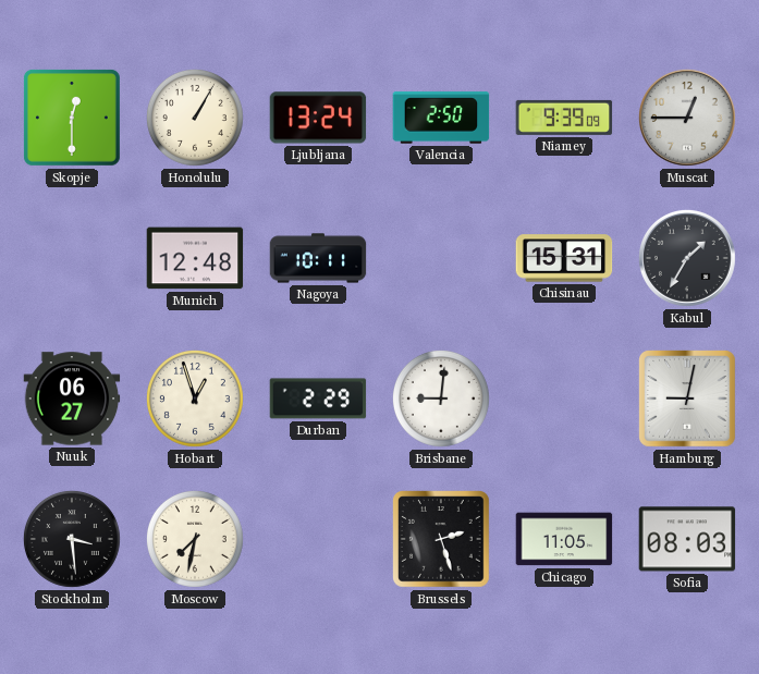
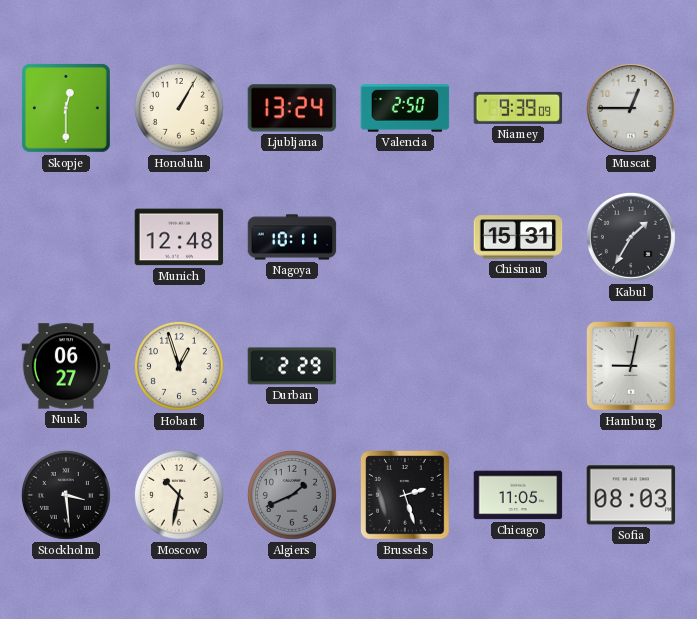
Brisbane: 9:01 -> none
Moscow: 7:32 -> 10:32
Algiers: none -> 1:41
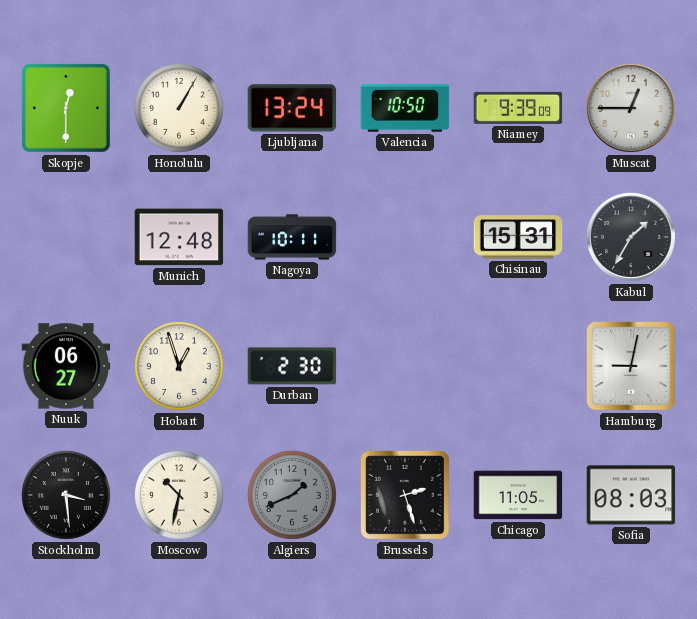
Valencia: 2:50 -> 10:50
Durban: 2:29 -> 2:30
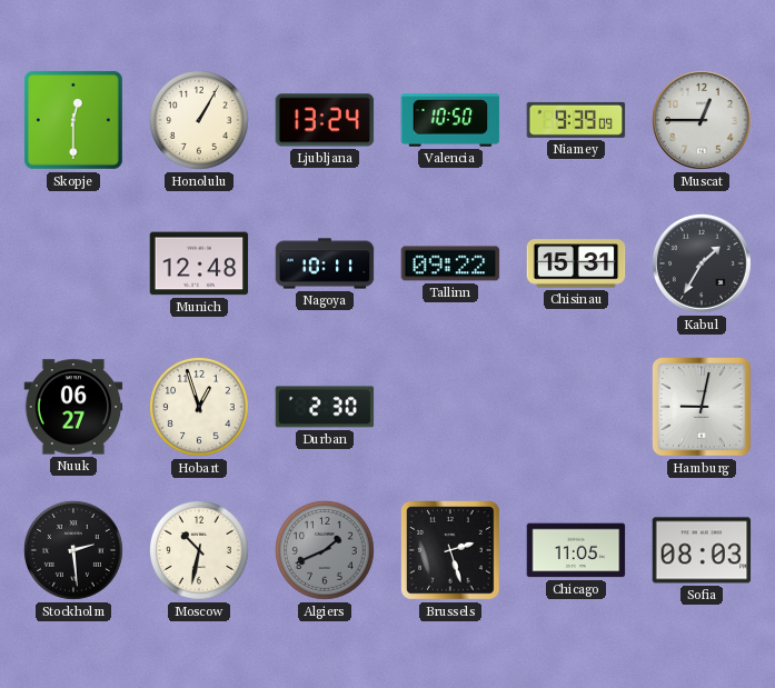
Tallinn: none -> 09:22
Stockholm: 3:29 -> 2:29
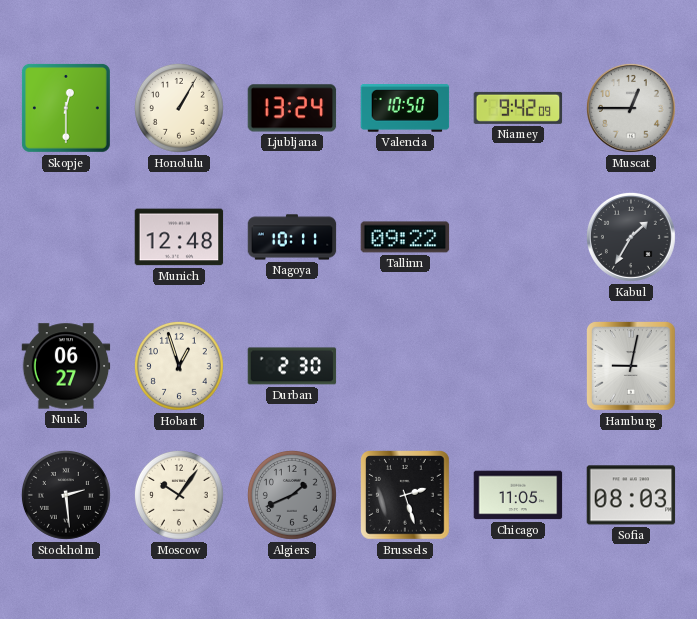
Niamey: 9:39 -> 9:42
Chisinau: 15:31 -> none
Moscow: 10:32 -> 10:06
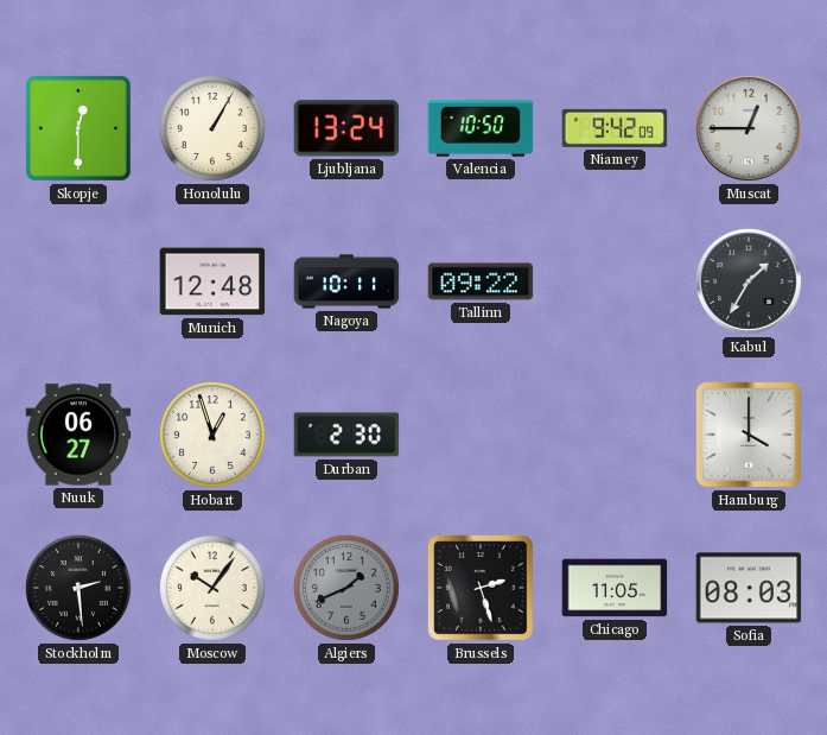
Hamburg: 9:02 -> 4:00
